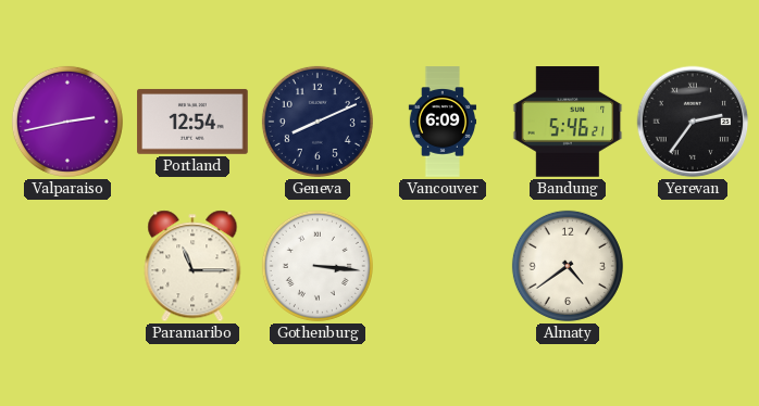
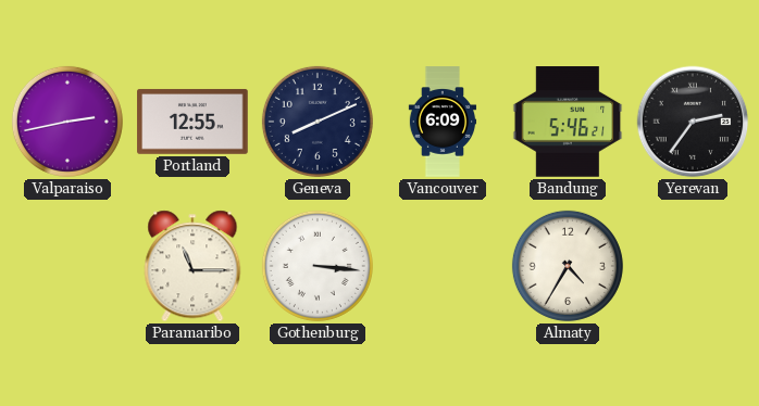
Portland: 12:54 -> 12:55
Almaty: 4:39 -> 4:35
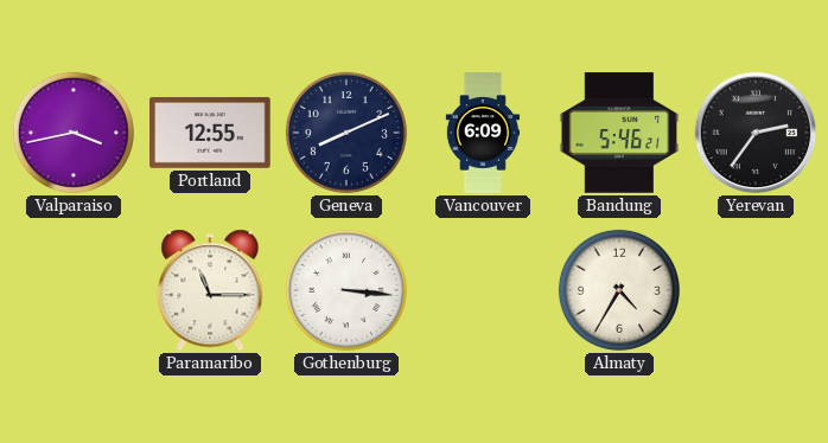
Valparaiso: 2:43 -> 3:43
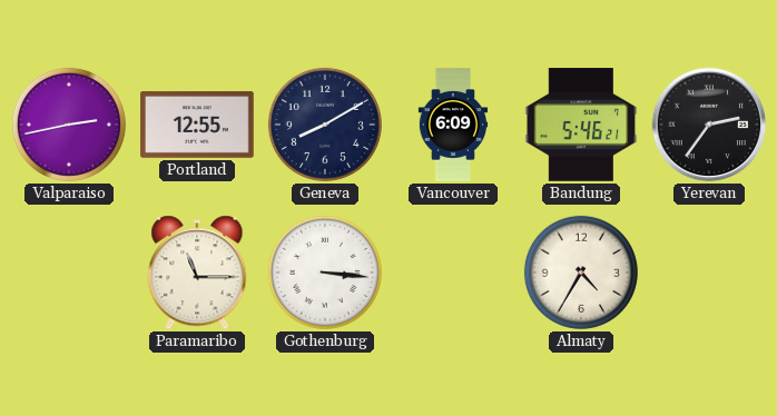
Valparaiso: 3:43 -> 2:43
Geneva: 8:11 -> 8:10
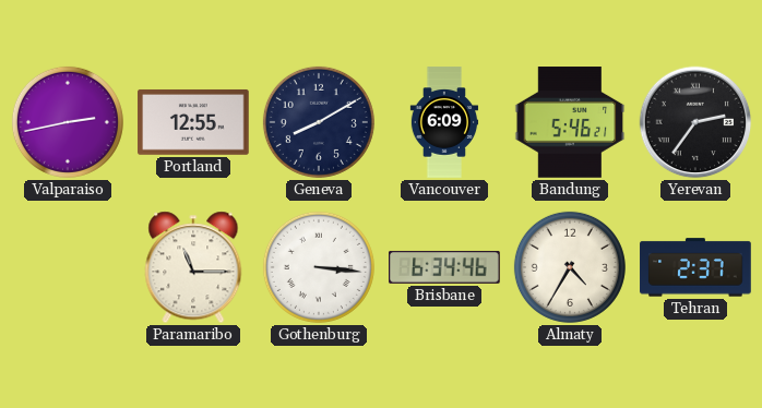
Brisbane: none -> 6:34
Tehran: none -> 2:37
